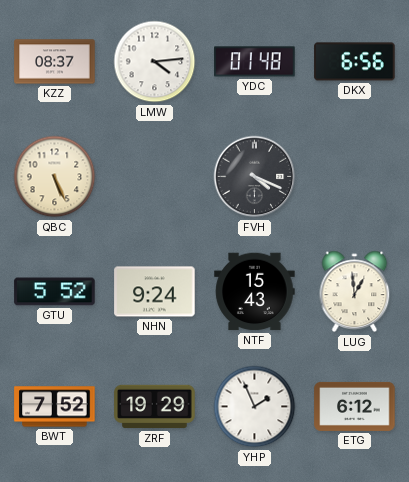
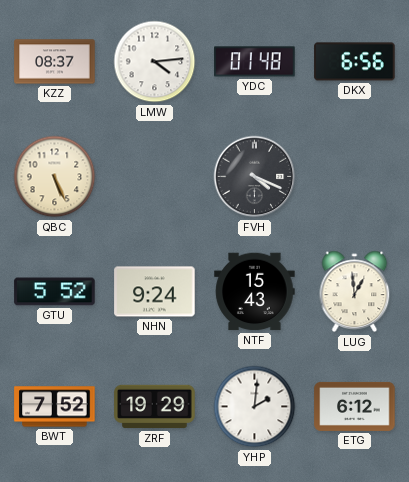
YHP: 1:56 -> 2:01
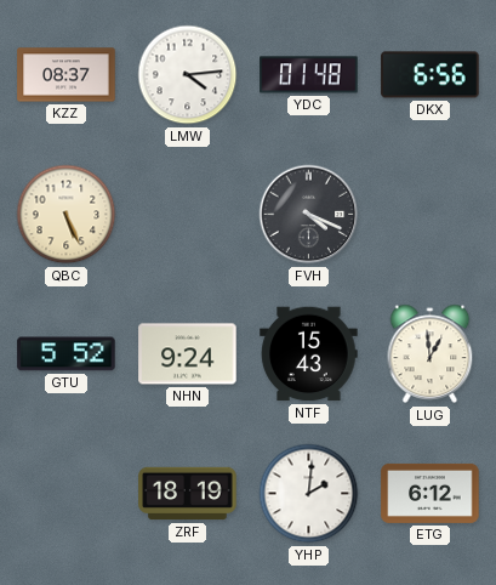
BWT: 7:52 -> none
ZRF: 19:29 -> 18:19
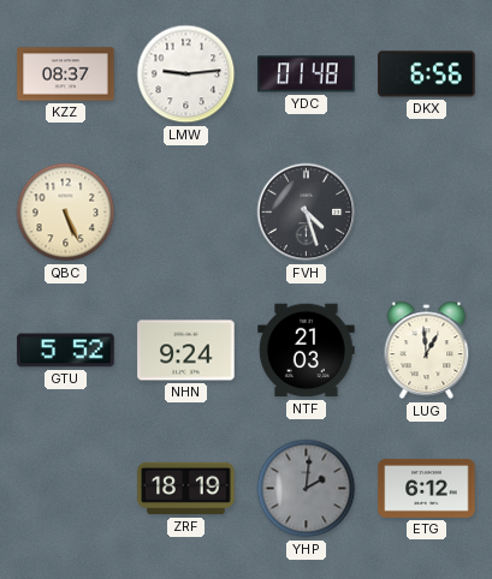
LMW: 4:14 -> 9:14
FVH: 4:19 -> 4:27
NTF: 15:43 -> 21:03
YHP dial: white -> grey
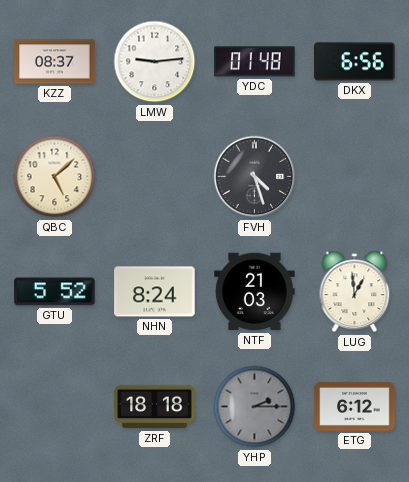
QBC: 5:26 -> 5:08
NHN: 9:24 -> 8:24
ZRF: 18:19 -> 18:18
YHP: 2:01 -> 2:15
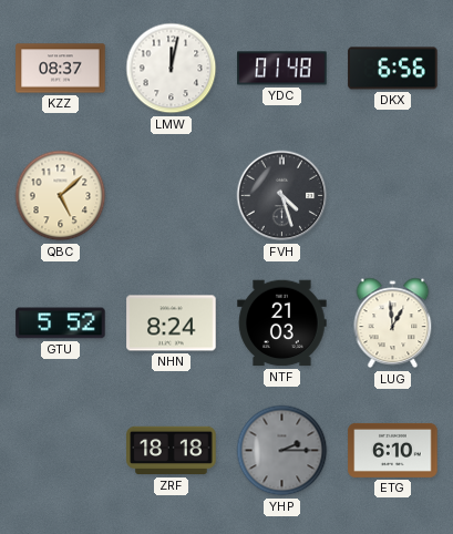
LMW: 9:14 -> 12:02
ETG: 6:12 -> 6:10
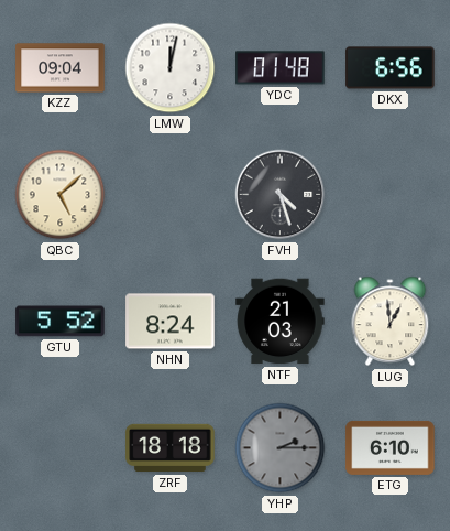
KZZ: 08:37 -> 09:04
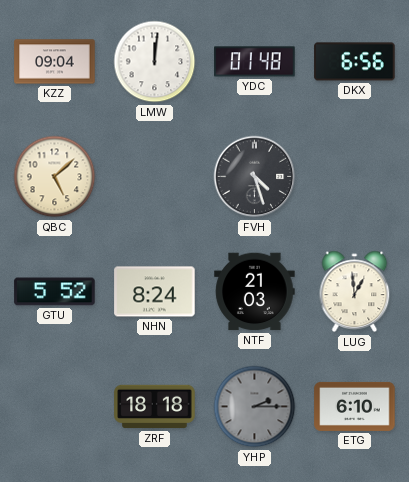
LMW: 12:02 -> 12:01
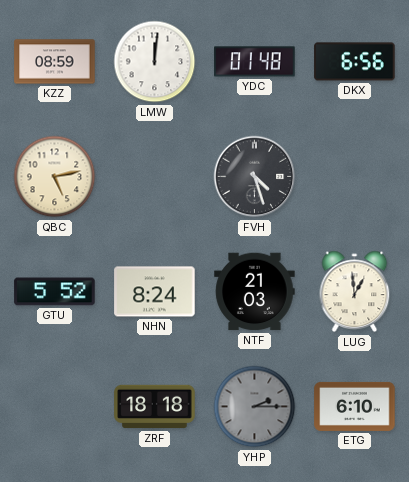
KZZ: 09:04 -> 08:59
QBC: 5:08 -> 5:13
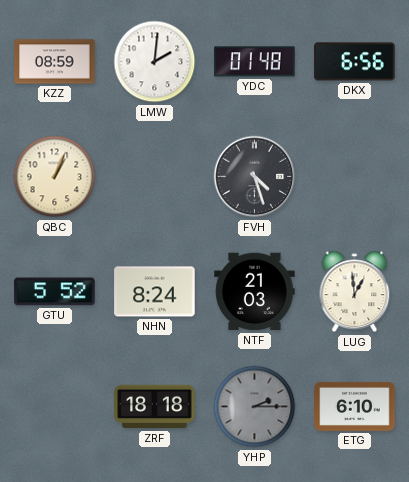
LMW: 12:01 -> 2:01
QBC: 5:13 -> 1:04
